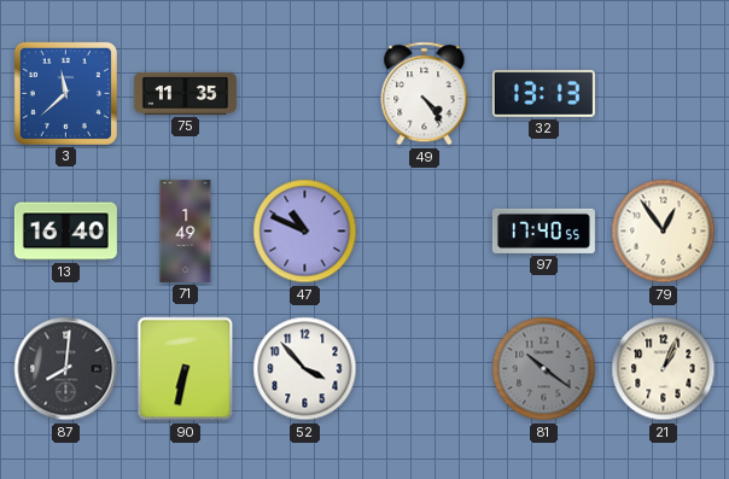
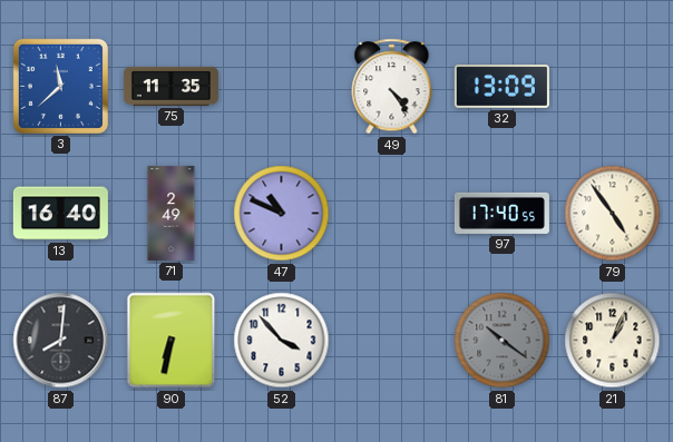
32: 13:13 -> 13:09
71: 1:49 -> 2:49
79: 12:54 -> 4:54
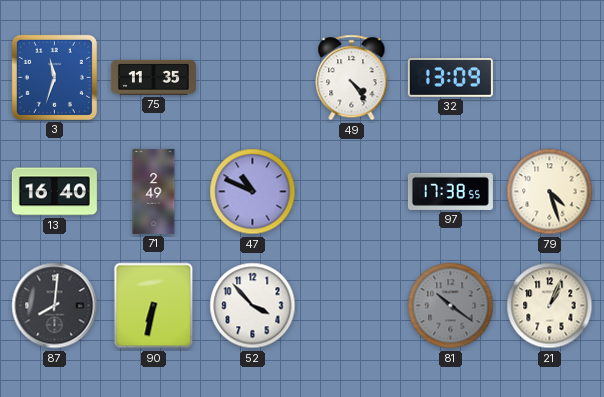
3: 11:38 -> 11:33
97: 17:40 -> 17:38
79: 4:54 -> 4:27
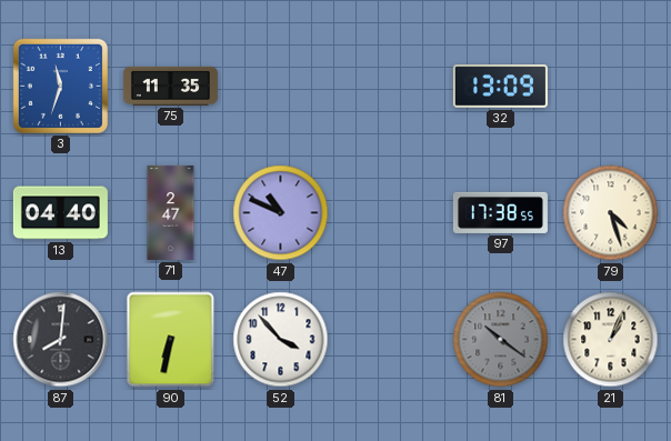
49: 4:24 -> none
13: 16:40 -> 04:40
71: 2:49 -> 2:47
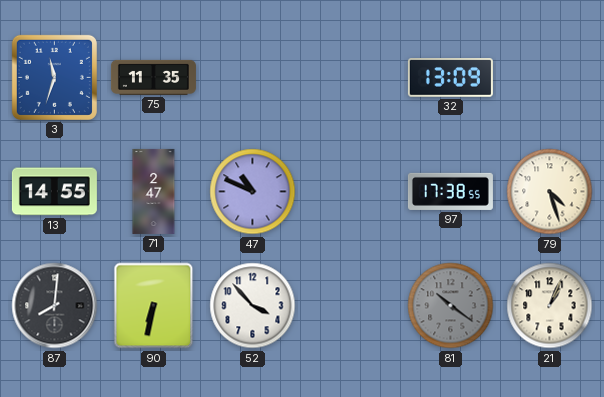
13: 04:40 -> 14:55
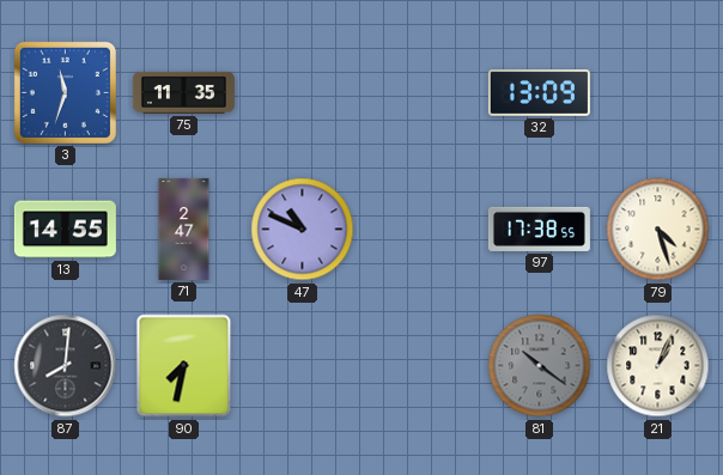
90: 6:32 -> 7:32
52: 3:53 -> none
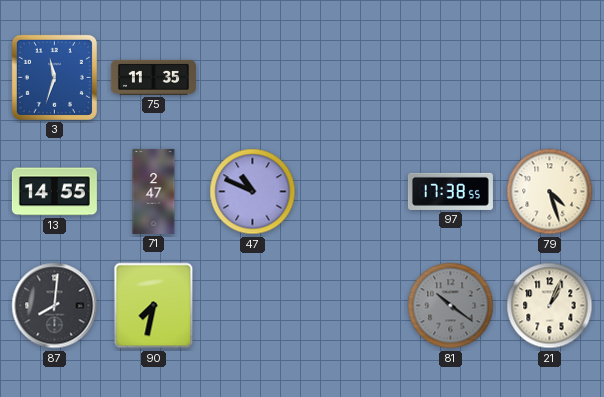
32: 13:09 -> none
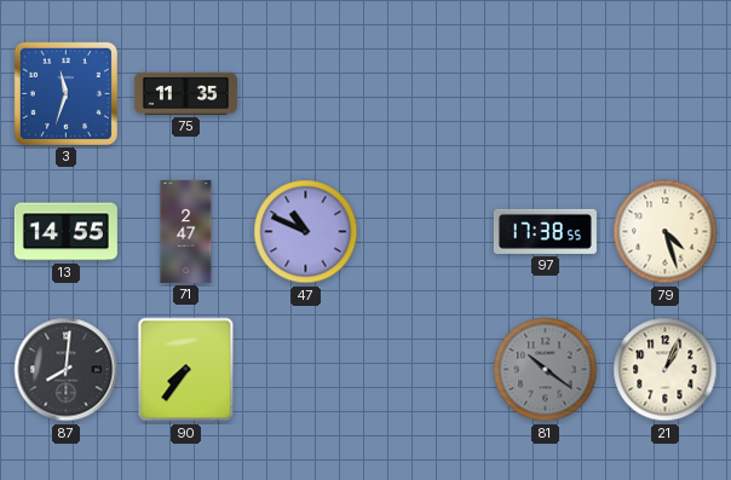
90: 7:32 -> 7:36
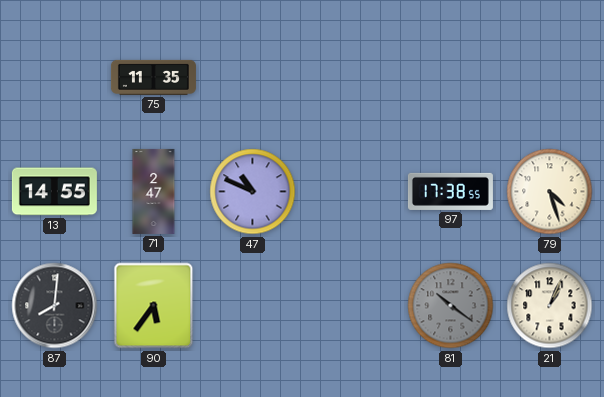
3: 11:33 -> none
90: 7:36 -> 5:36
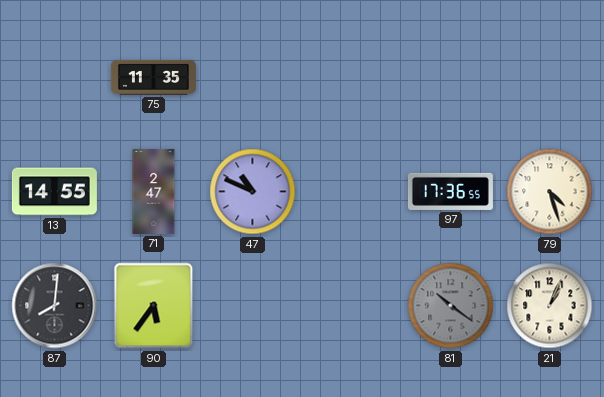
97: 17:38 -> 17:36
